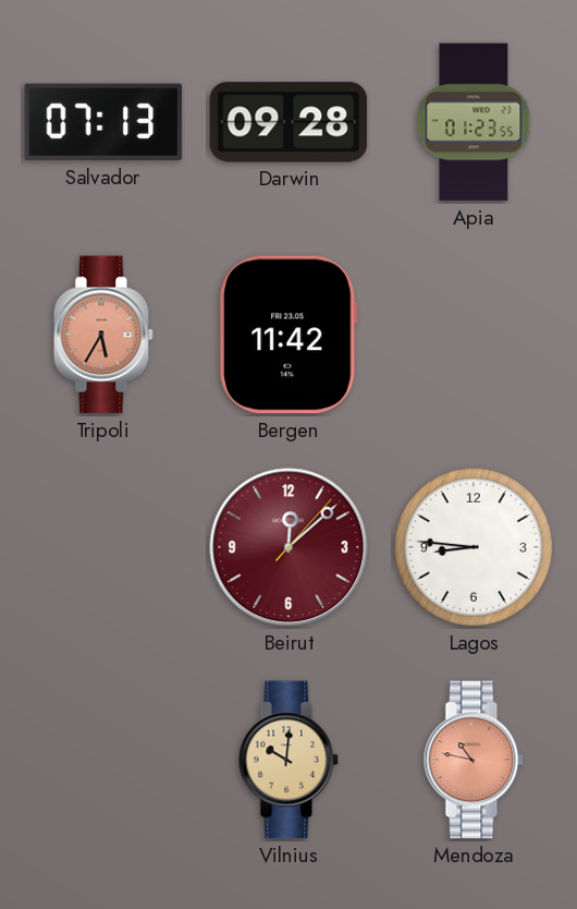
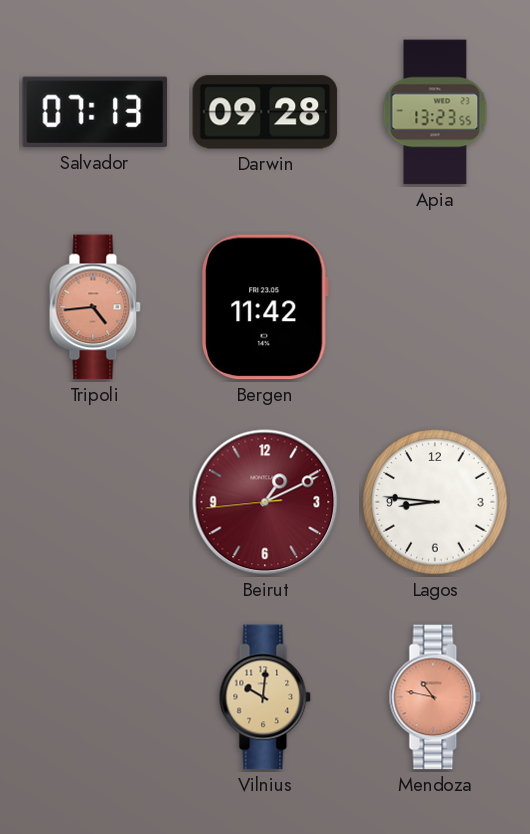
Apia: 01:23 -> 13:23
Tripoli: 5:35 -> 4:44
Beirut: 12:08 -> 1:10
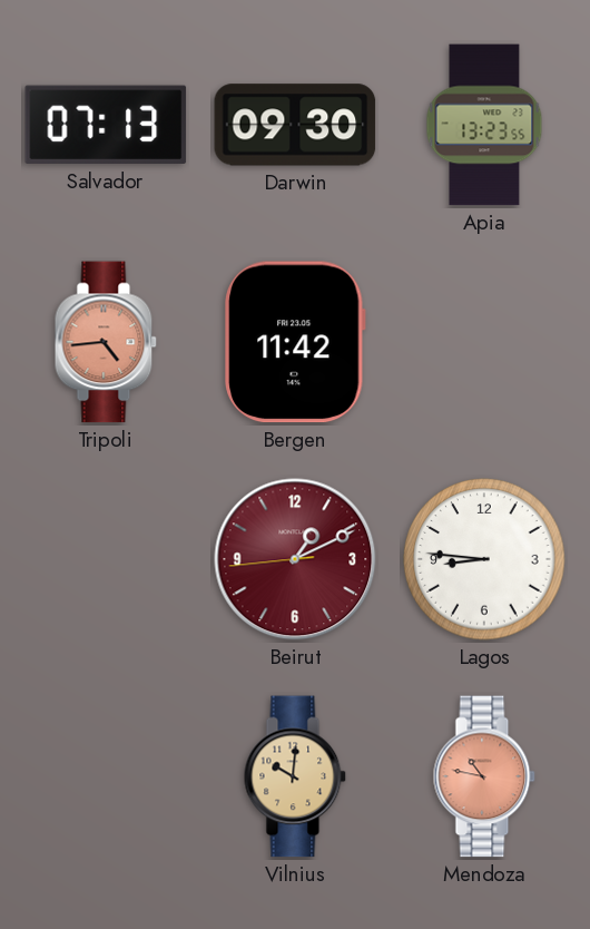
Darwin: 09:28 -> 09:30
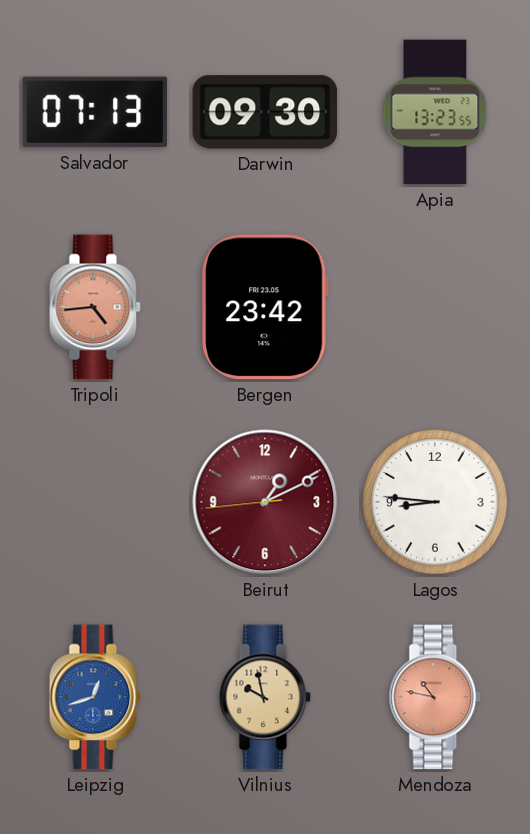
Bergen: 11:42 -> 23:42
Leipzig: none -> 12:42
Vilnius: 10:01 -> 9:58
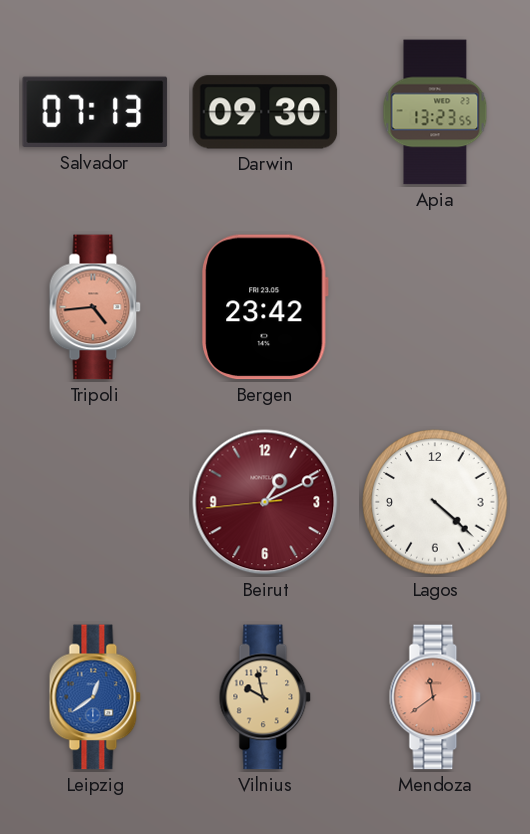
Lagos: 8:46 -> 4:22
Leipzig: 12:42 -> 12:39
Mendoza: 10:47 -> 11:39
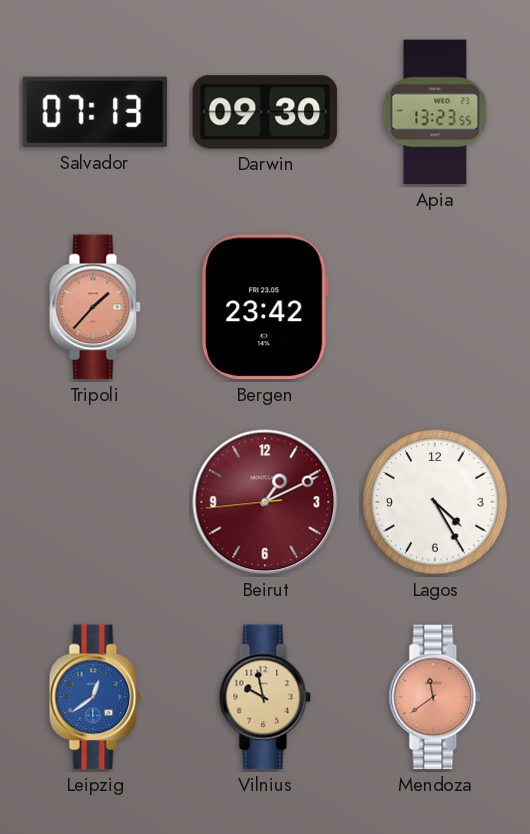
Tripoli: 4:44 -> 1:37
Lagos: 4:22 -> 4:25
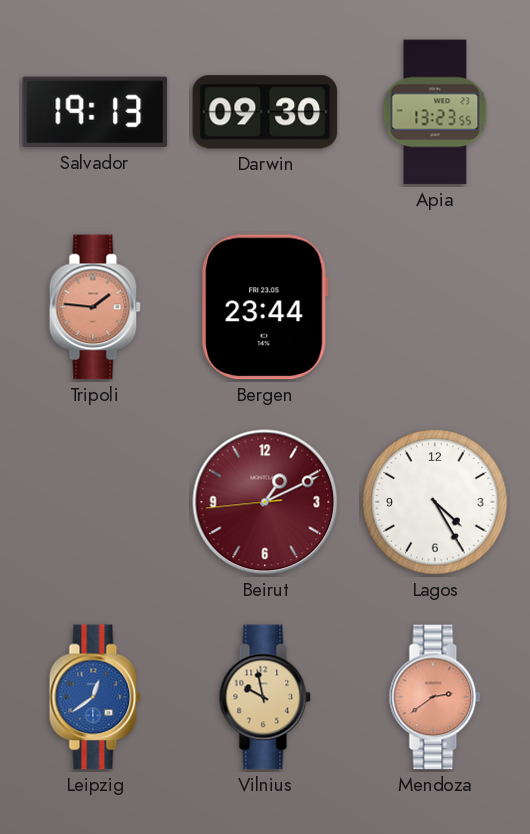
Salvador: 07:13 -> 19:13
Tripoli: 1:37 -> 1:46
Bergen: 23:42 -> 23:44
Mendoza: 11:39 -> 2:39
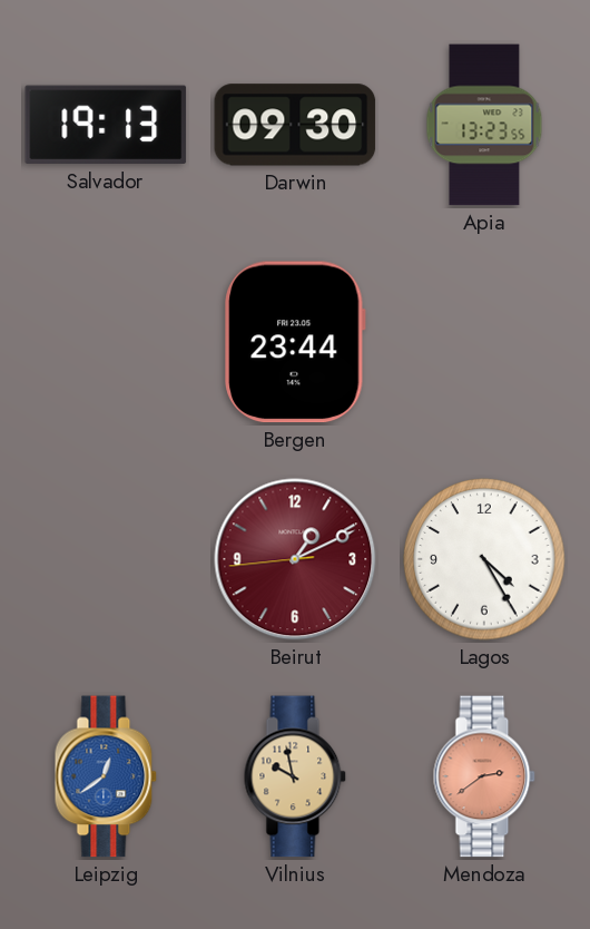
Tripoli: 1:46 -> none
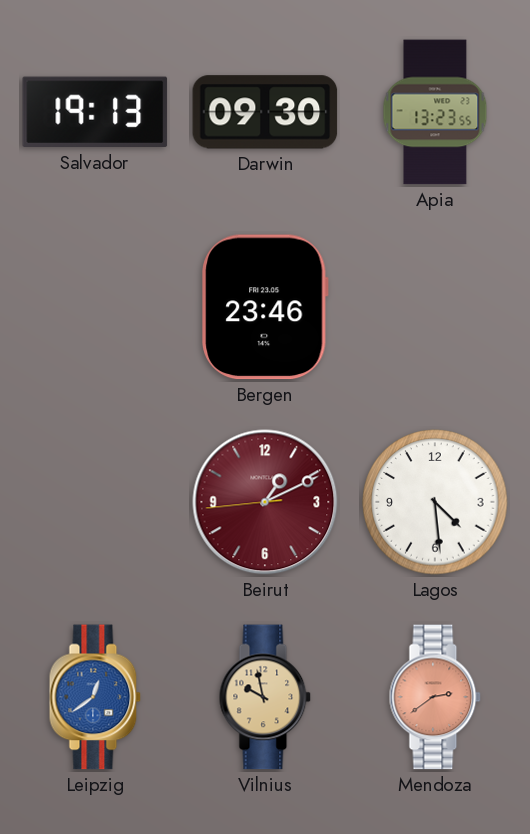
Bergen: 23:44 -> 23:46
Lagos: 4:25 -> 4:29
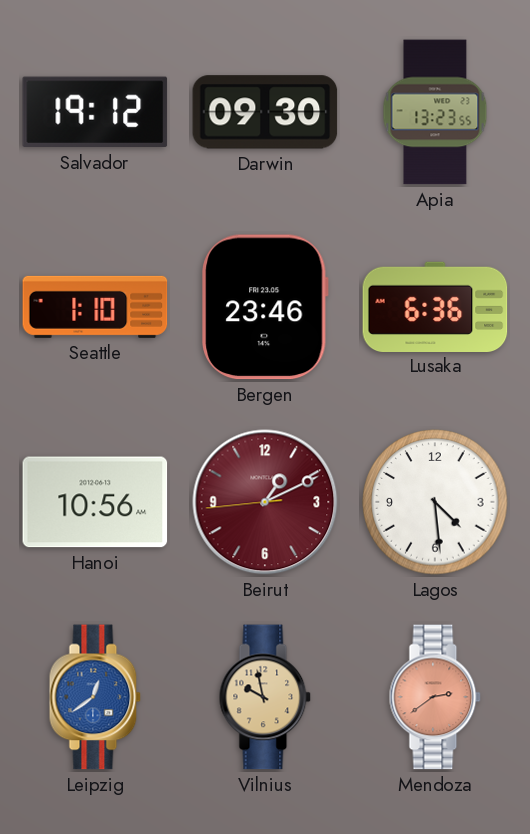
Salvador: 19:13 -> 19:12
Seattle: none -> 1:10
Lusaka: none -> 6:36
Hanoi: none -> 10:56
